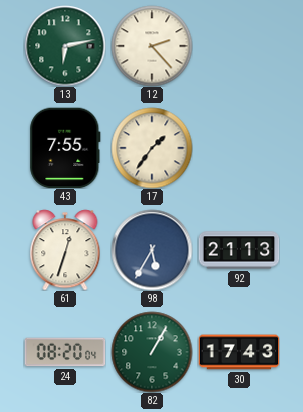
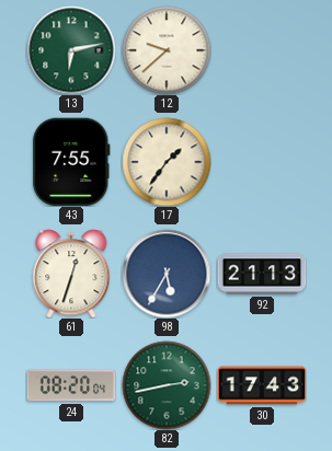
12: 2:23 -> 9:38
82: 1:05 -> 2:43
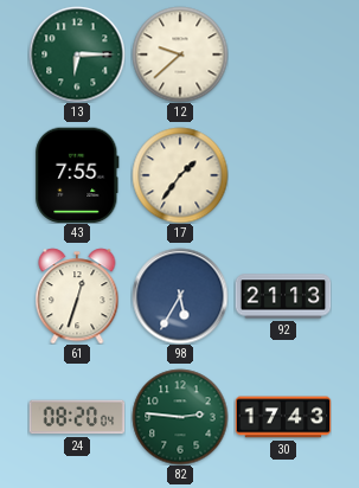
13: 6:13 -> 6:15
82: 2:43 -> 2:46
